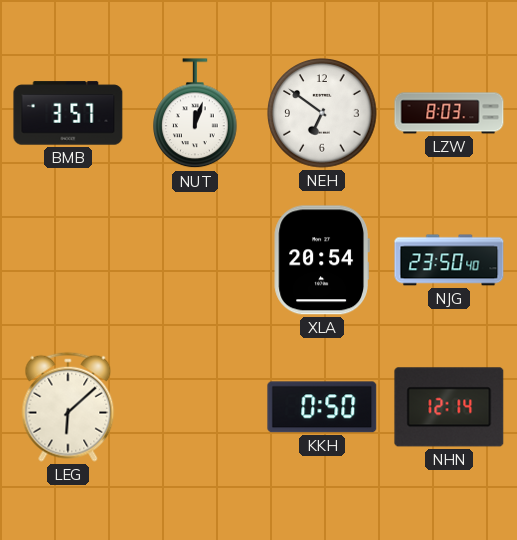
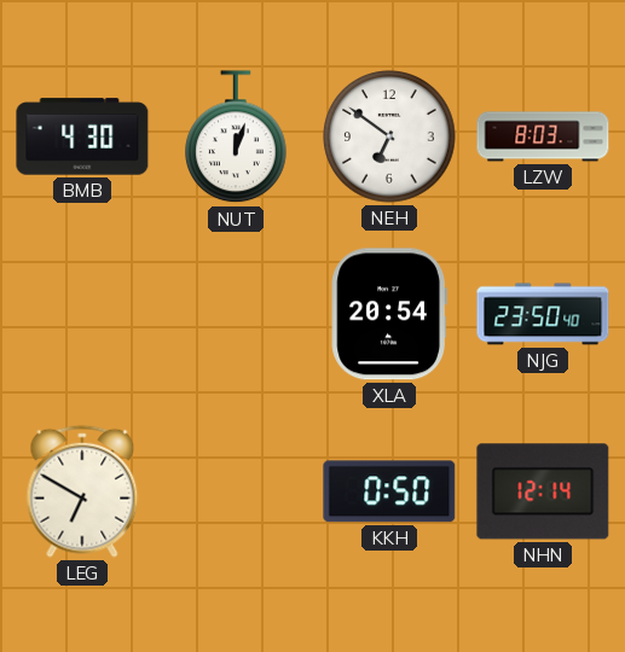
BMB: 3:57 -> 4:30
LEG: 6:08 -> 6:50
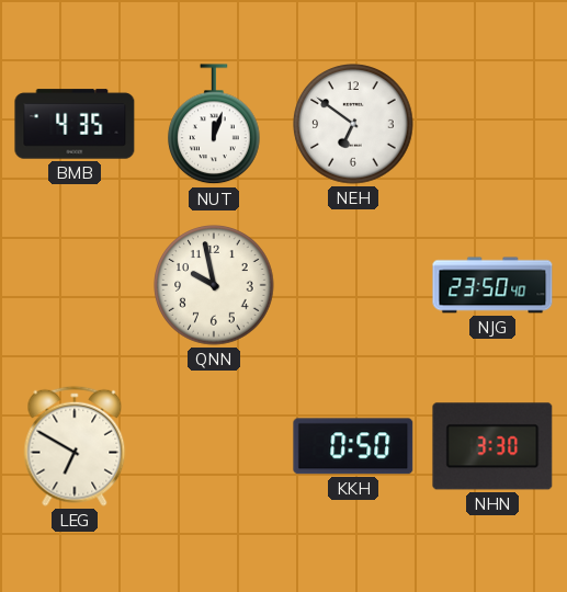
BMB: 4:30 -> 4:35
LZW: 8:03 -> none
QNN: none -> 9:58
XLA: 20:54 -> none
NHN: 12:14 -> 3:30
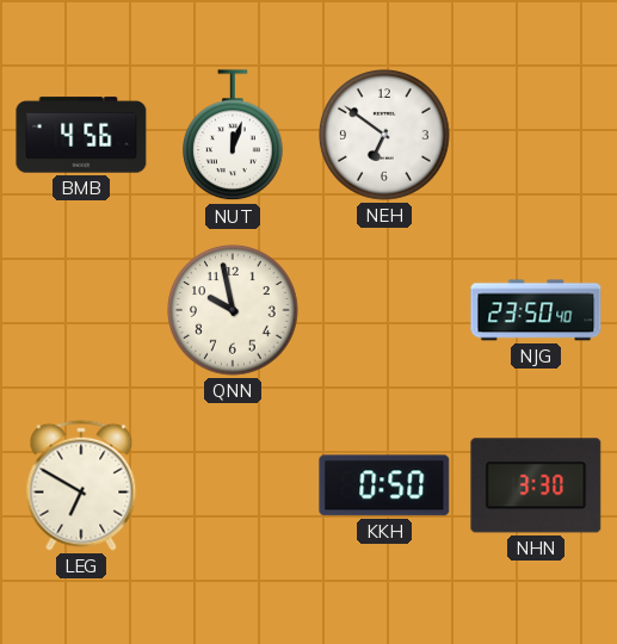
BMB: 4:35 -> 4:56
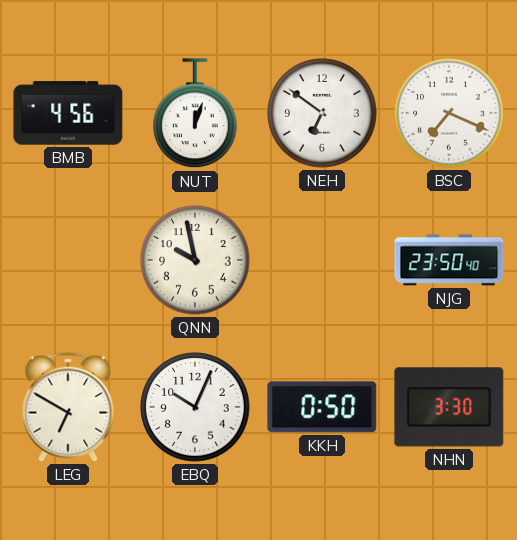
BSC: none -> 7:19
EBQ: none -> 10:04
